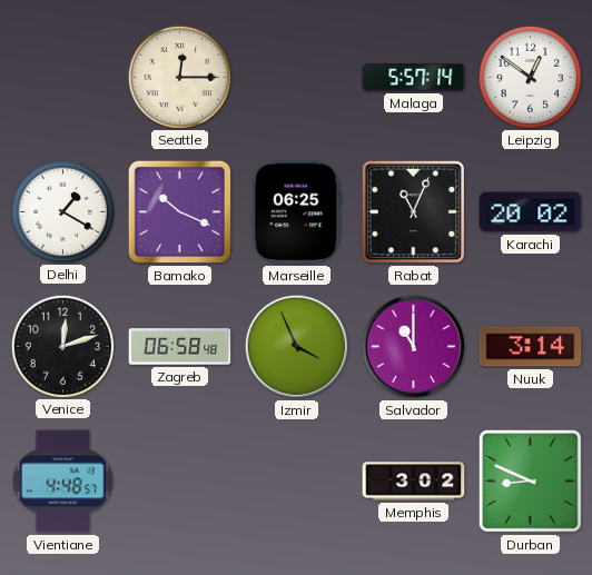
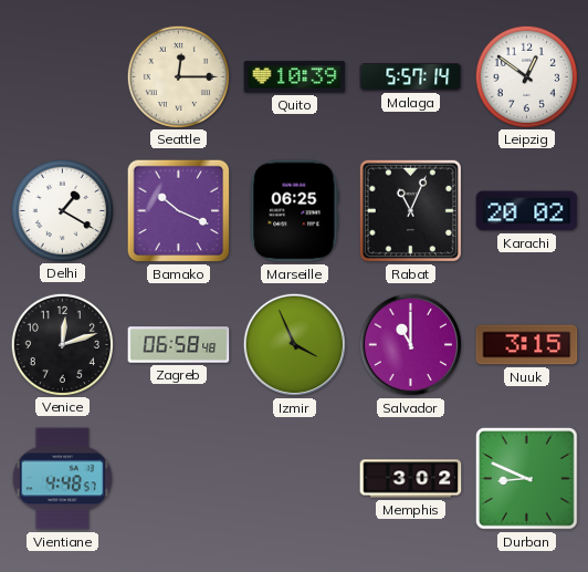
Quito: none -> 10:39
Nuuk: 3:14 -> 3:15
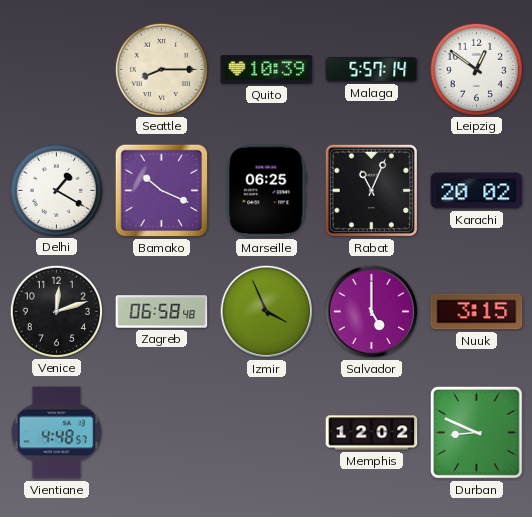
Seattle: 12:15 -> 8:15
Salvador: 11:00 -> 5:00
Memphis: 3:02 -> 12:02
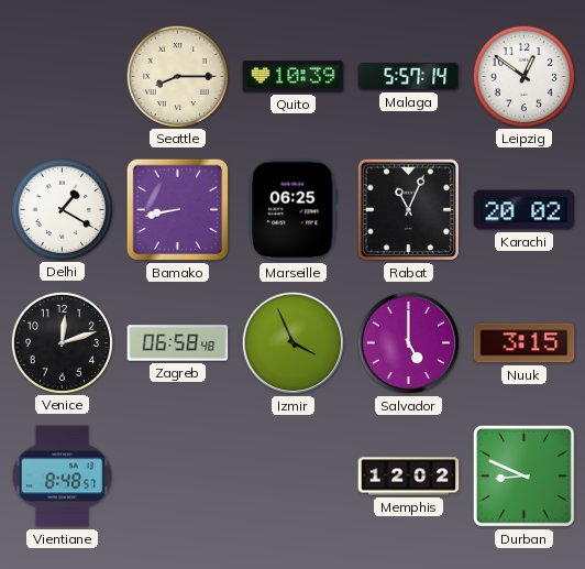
Bamako: 10:19 -> 8:43
Vientiane: 4:48 -> 8:48
